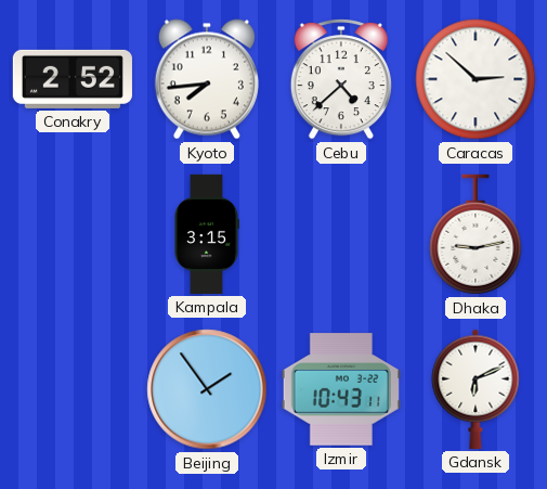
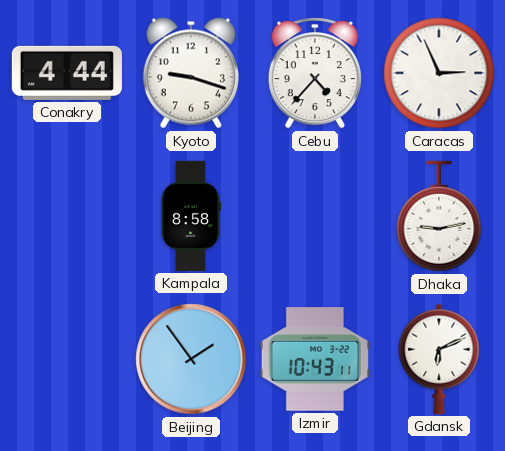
Conakry: 2:52 -> 4:44
Kyoto: 7:44 -> 9:18
Cebu: 4:38 -> 4:37
Caracas: 2:52 -> 2:56
Kampala: 3:15 -> 8:58
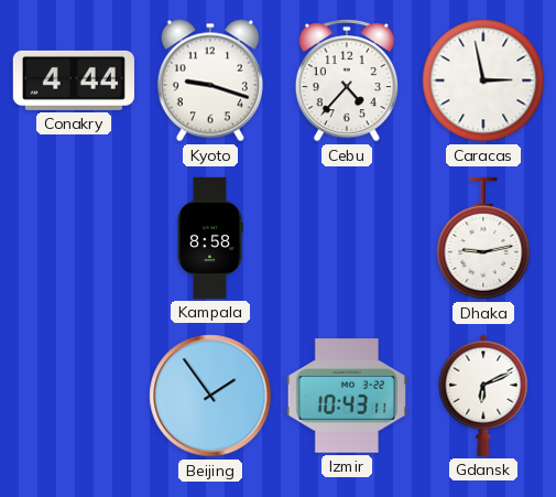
Caracas: 2:56 -> 2:58
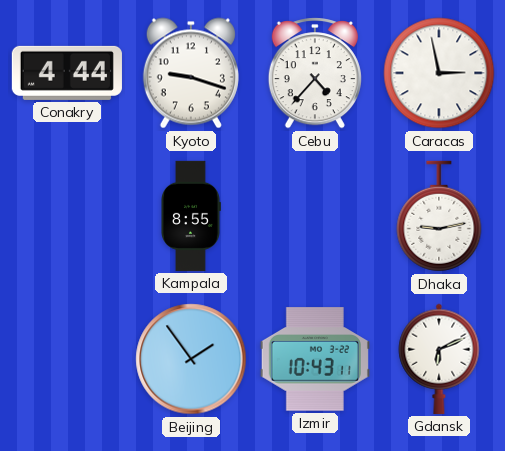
Kampala: 8:58 -> 8:55
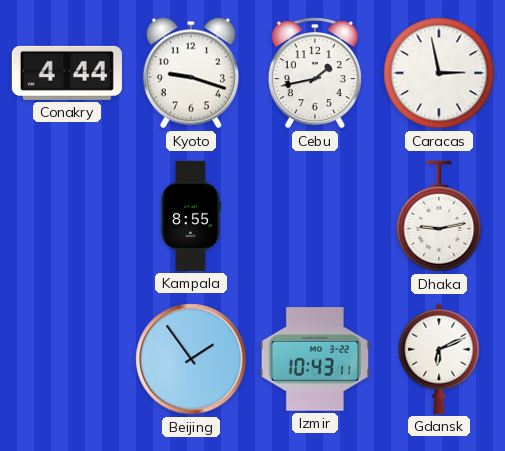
Cebu: 4:37 -> 1:43
